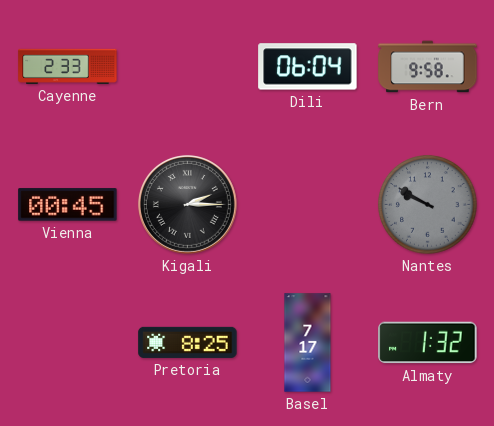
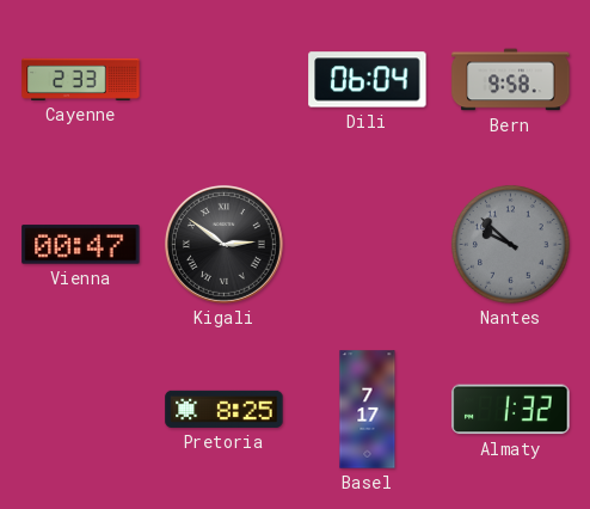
Vienna: 00:45 -> 00:47
Kigali: 2:15 -> 2:51
Nantes: 9:50 -> 9:52
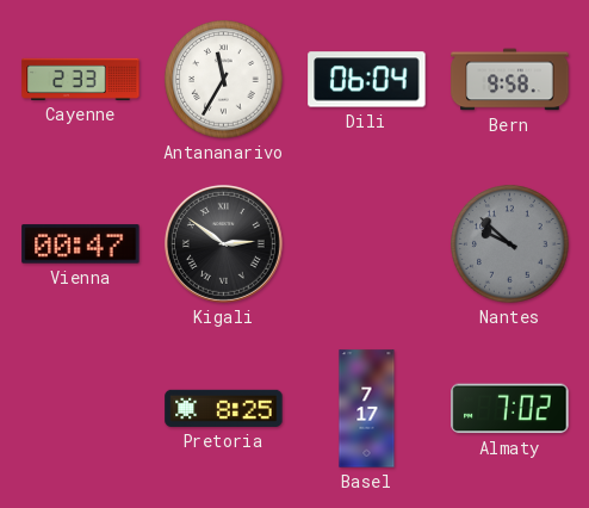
Antananarivo: none -> 11:35
Almaty: 1:32 -> 7:02
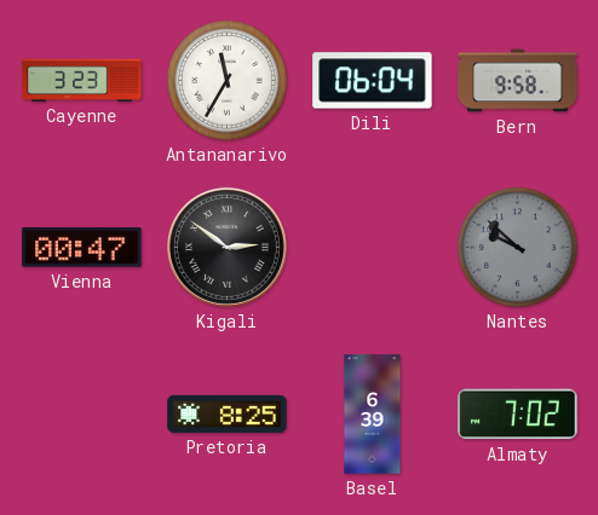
Cayenne: 2:33 -> 3:23
Basel: 7:17 -> 6:39
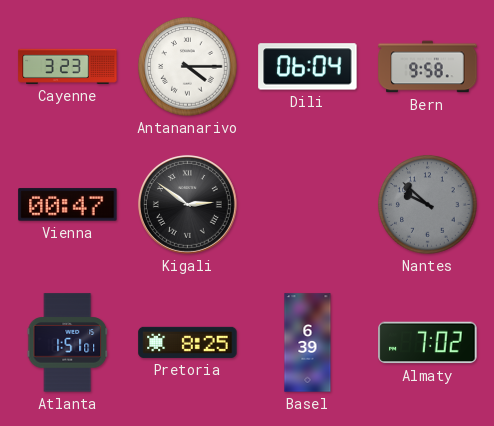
Antananarivo: 11:35 -> 4:15
Atlanta: none -> 1:51
